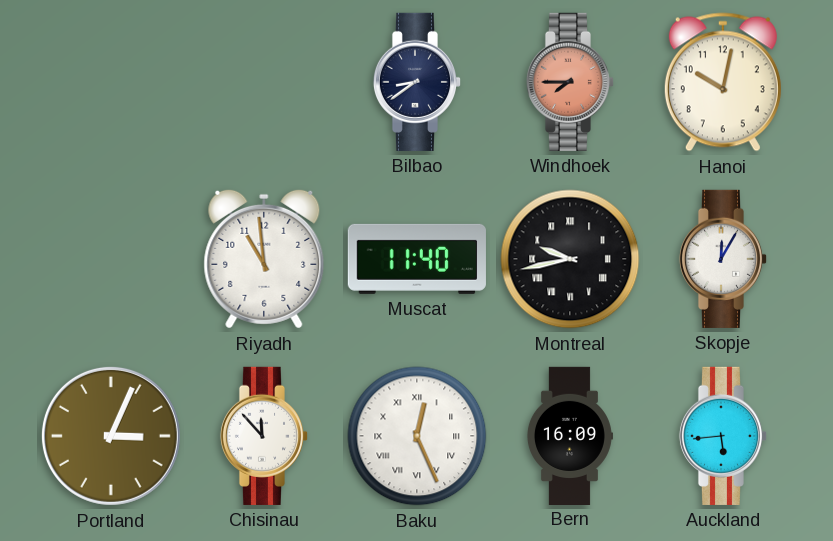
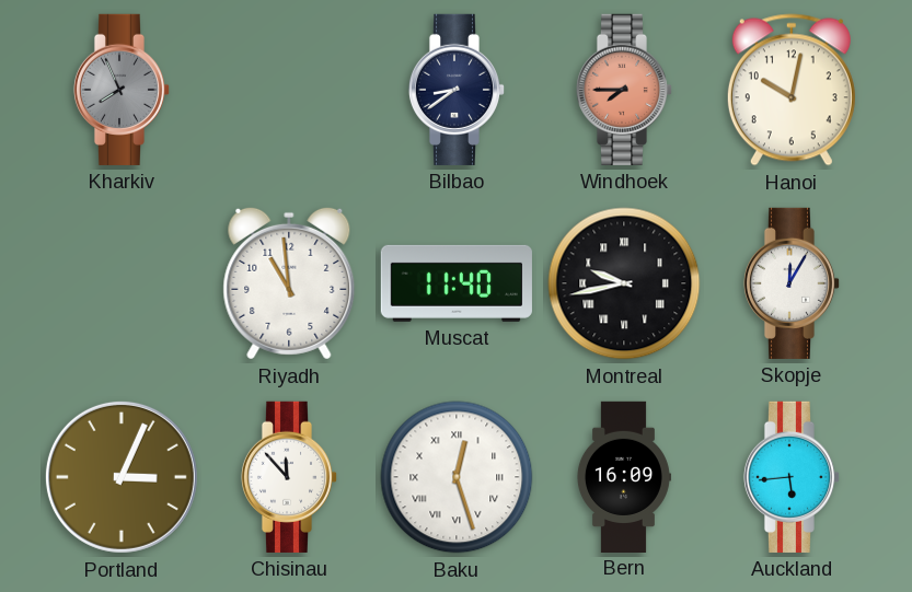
Kharkiv: none -> 7:56
Baku: 12:26 -> 12:27
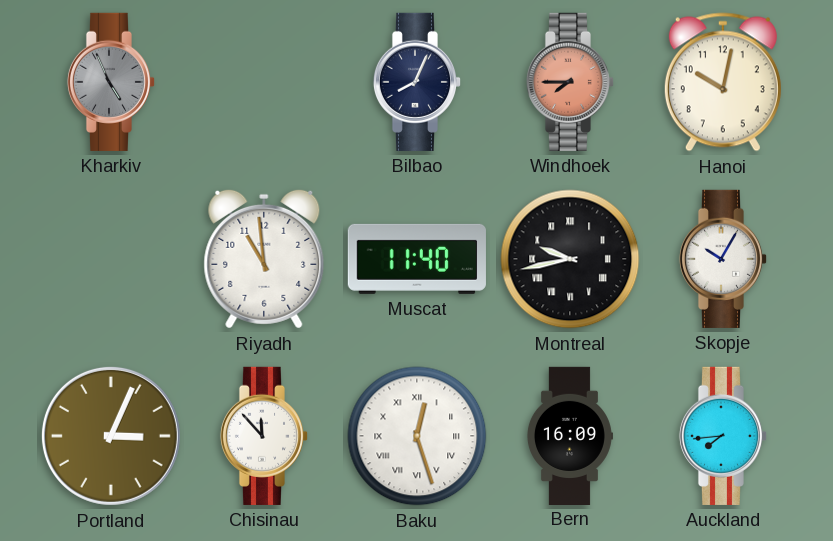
Kharkiv: 7:56 -> 4:56
Bilbao: 8:39 -> 8:04
Skopje: 12:05 -> 10:05
Auckland: 5:44 -> 7:44
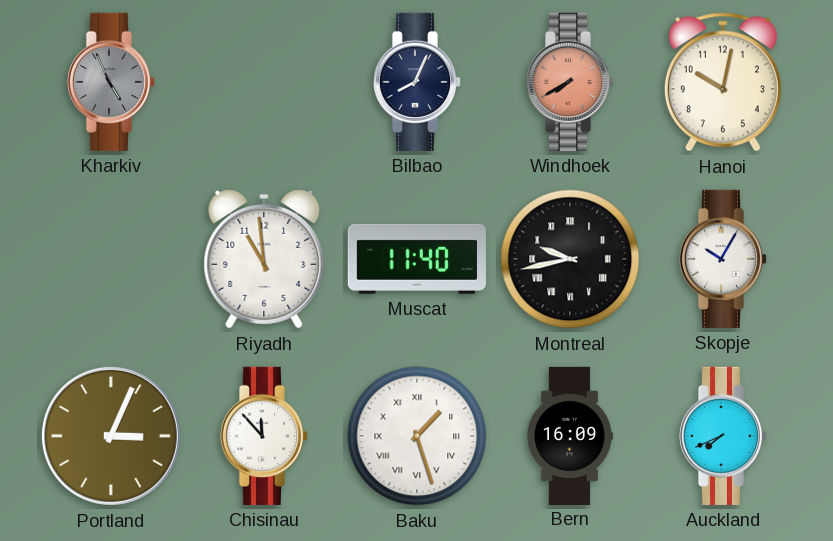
Windhoek: 7:45 -> 7:40
Baku: 12:27 -> 1:27
Auckland: 7:44 -> 7:41
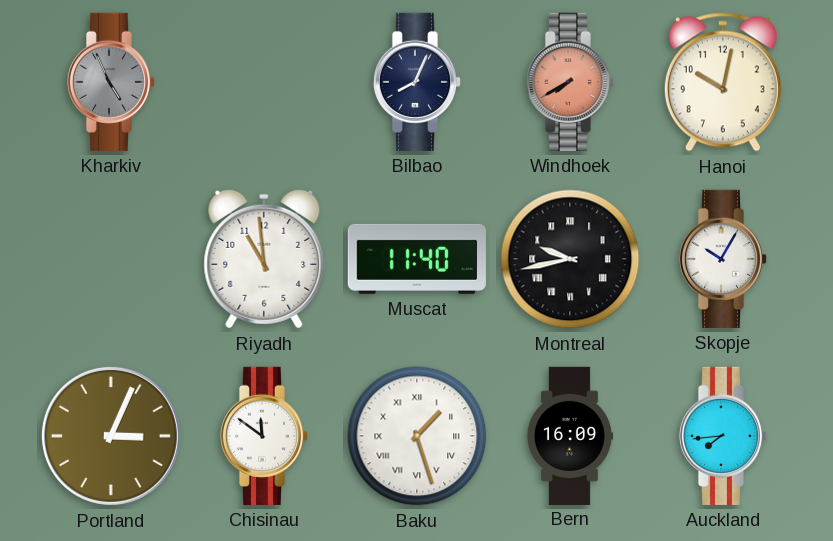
Chisinau: 11:53 -> 11:51
Auckland: 7:41 -> 7:44
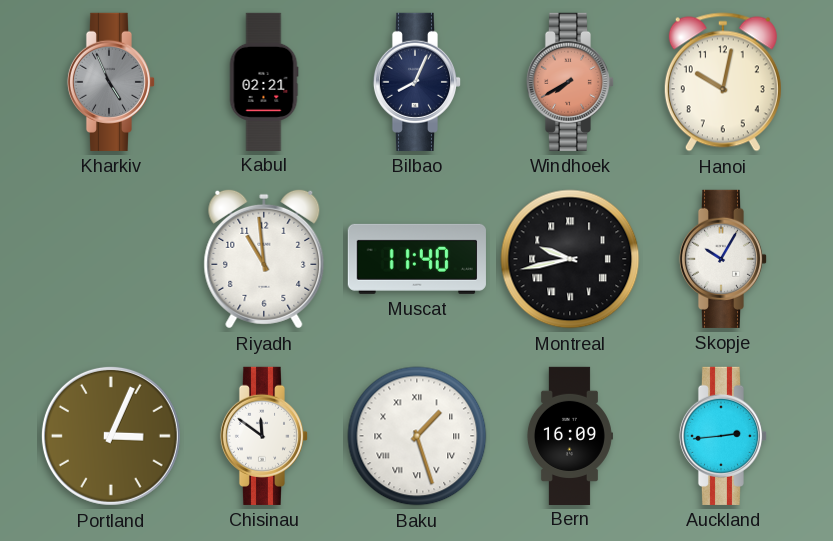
Kabul: none -> 02:21
Auckland: 7:44 -> 2:44
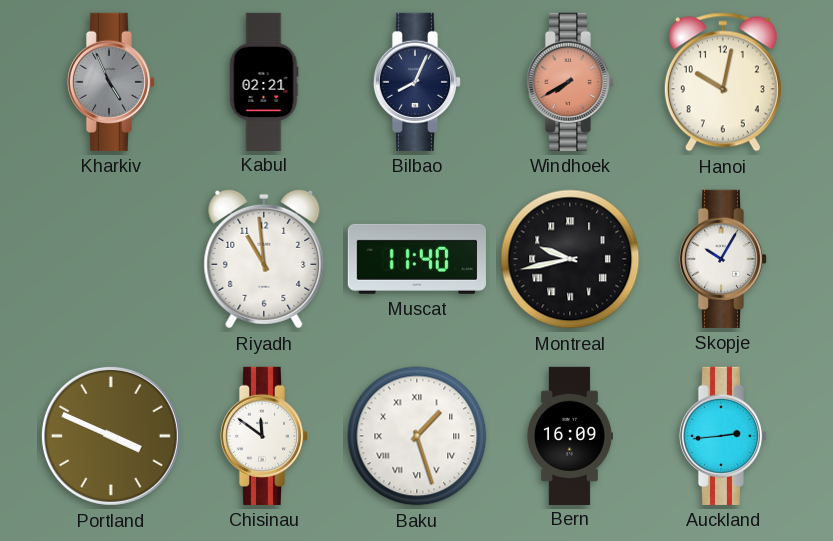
Portland: 3:04 -> 3:49
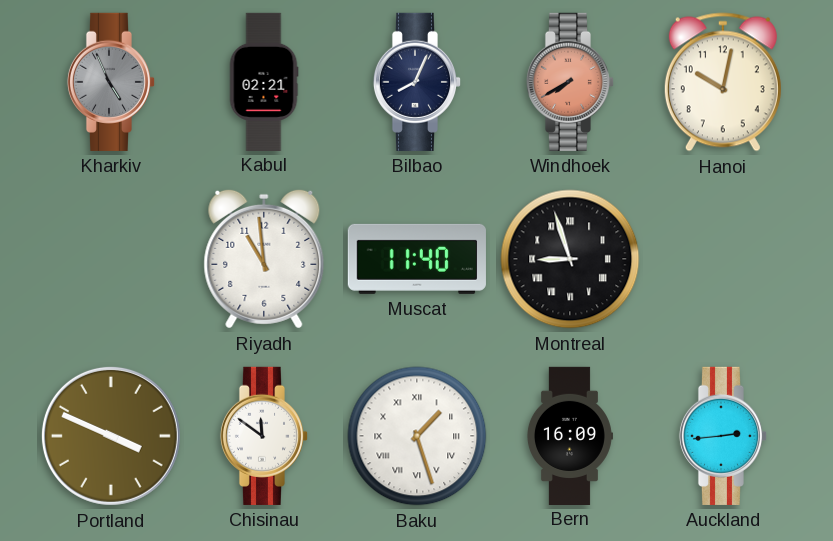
Montreal: 9:43 -> 8:57
Skopje: 10:05 -> none
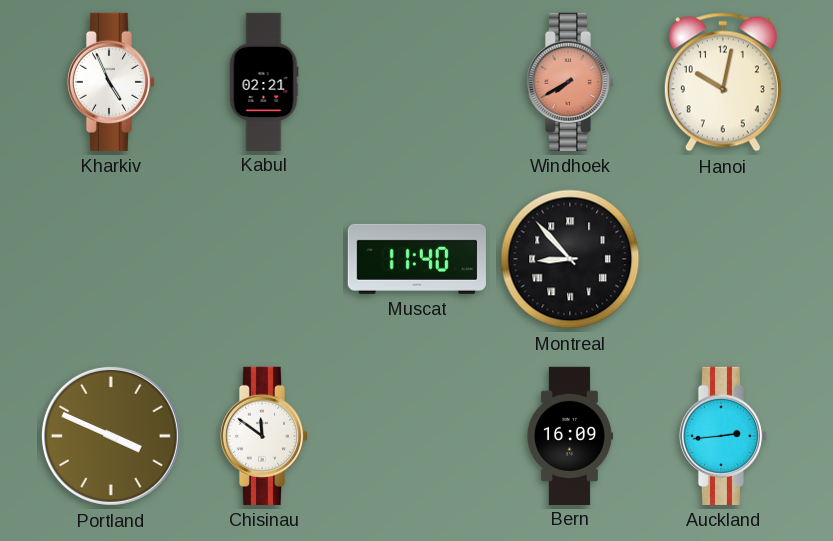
Kharkiv dial: grey -> white
Bilbao: 8:04 -> none
Riyadh: 10:59 -> none
Montreal: 8:57 -> 8:53
Baku: 1:27 -> none
